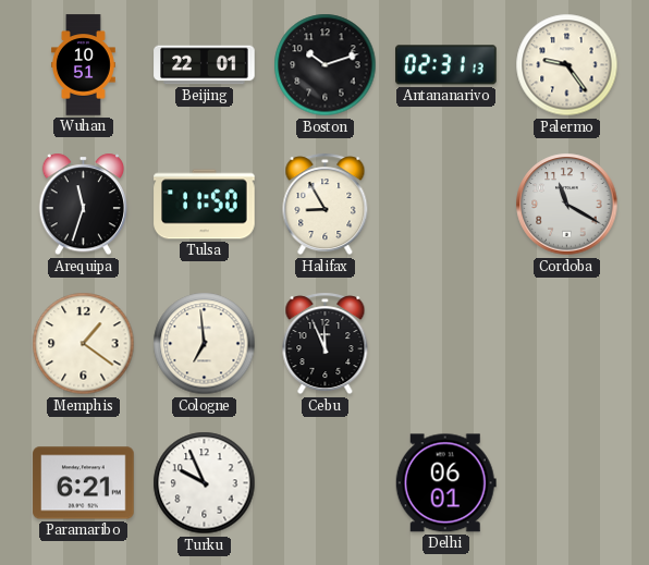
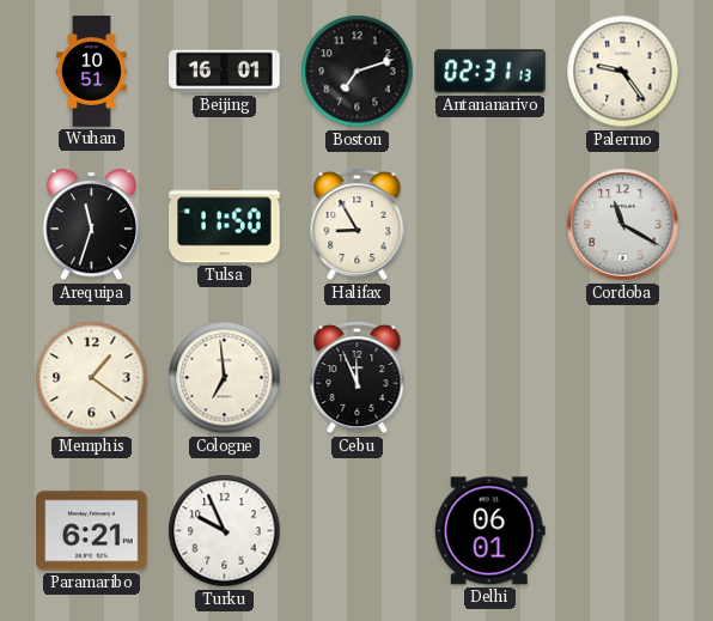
Beijing: 22:01 -> 16:01
Boston: 10:12 -> 7:12
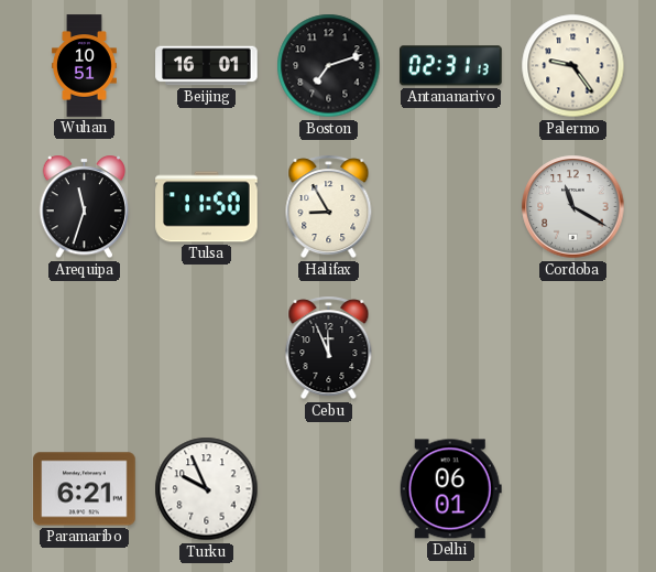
Memphis: 1:21 -> none
Cologne: 6:59 -> none
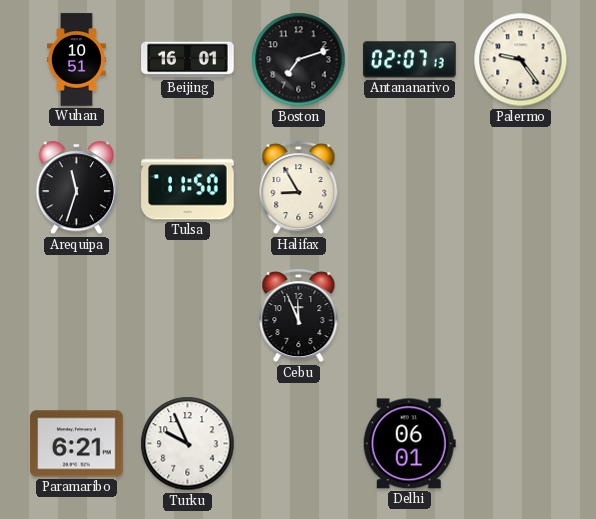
Antananarivo: 02:31 -> 02:07
Cordoba: 11:20 -> none
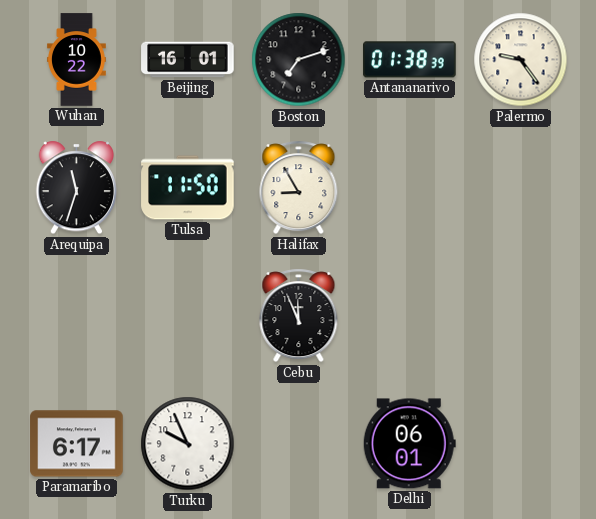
Wuhan: 10:51 -> 10:22
Antananarivo: 02:07 -> 01:38
Paramaribo: 6:21 -> 6:17
